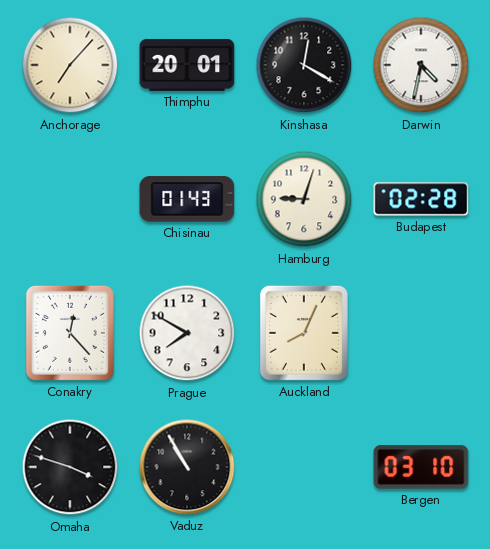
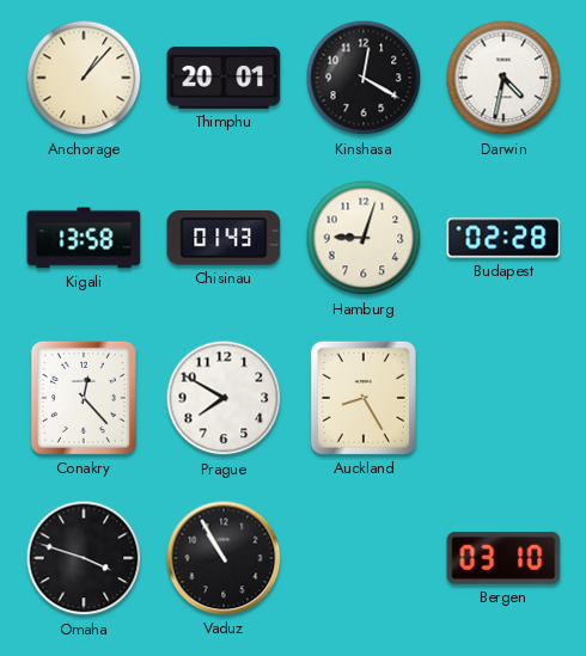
Anchorage: 7:07 -> 1:07
Kigali: none -> 13:58
Auckland: 8:04 -> 8:25
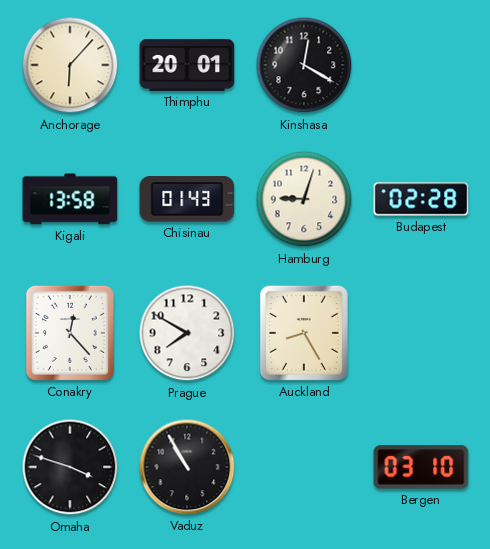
Anchorage: 1:07 -> 6:07
Darwin: 4:32 -> none
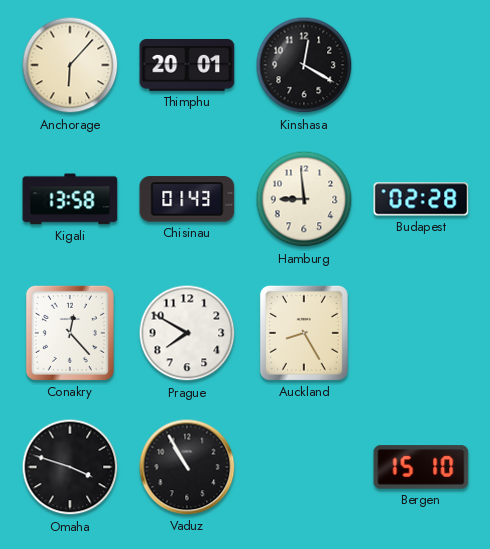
Hamburg: 9:03 -> 8:59
Bergen: 03:10 -> 15:10
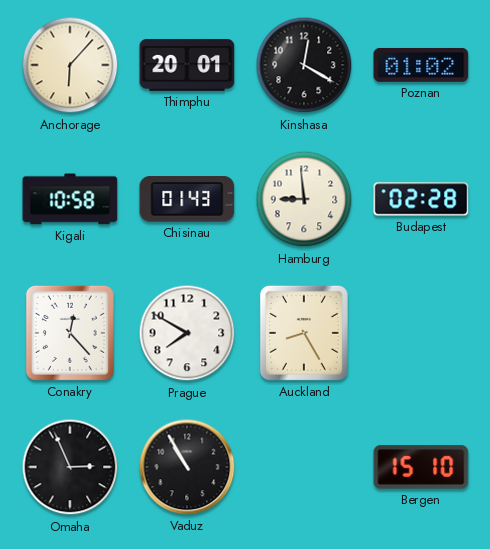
Poznan: none -> 01:02
Kigali: 13:58 -> 10:58
Omaha: 3:48 -> 2:56
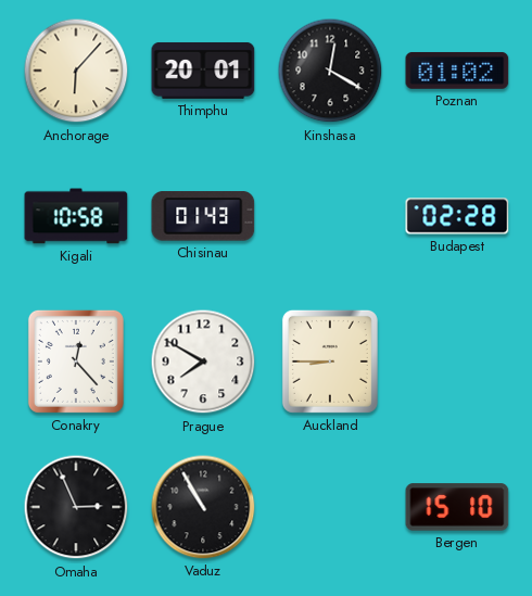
Hamburg: 8:59 -> none
Auckland: 8:25 -> 8:45
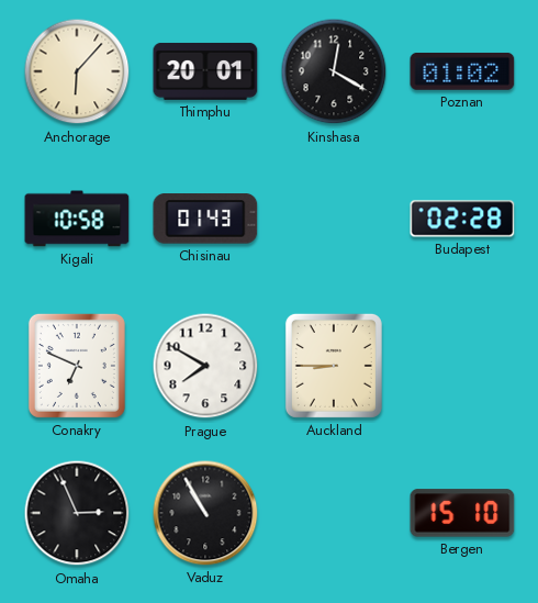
Conakry: 12:23 -> 6:49
